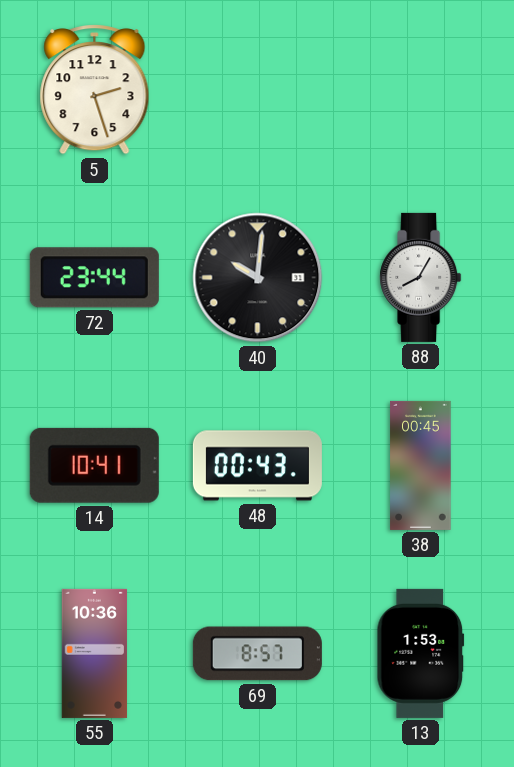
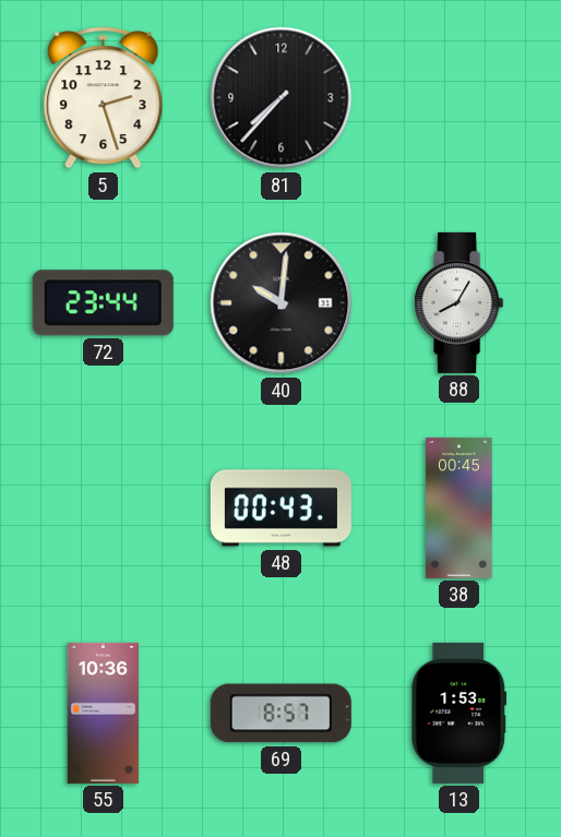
81: none -> 7:37
14: 10:41 -> none
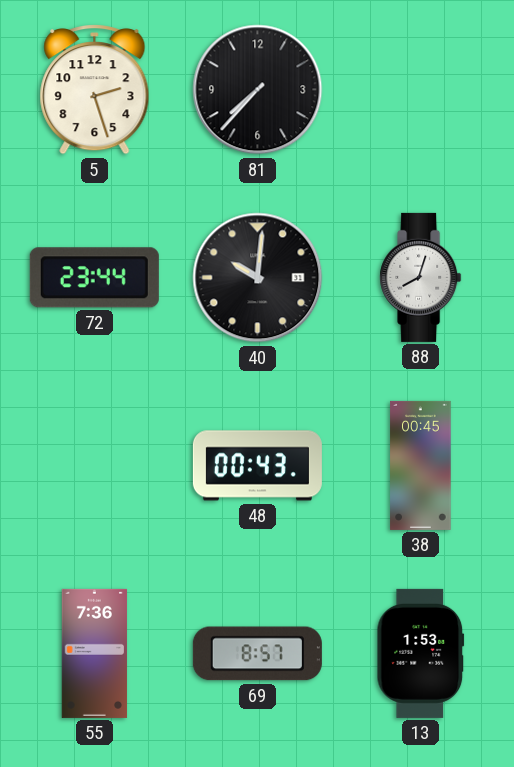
88: 8:05 -> 8:03
55: 10:36 -> 7:36
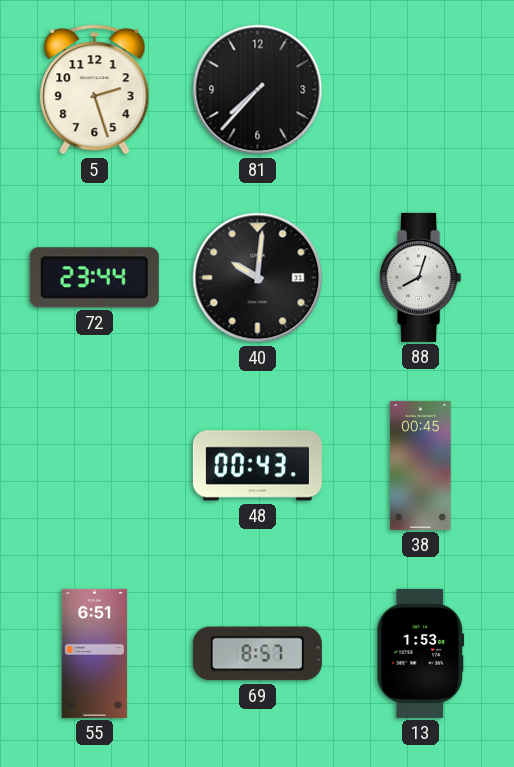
55: 7:36 -> 6:51
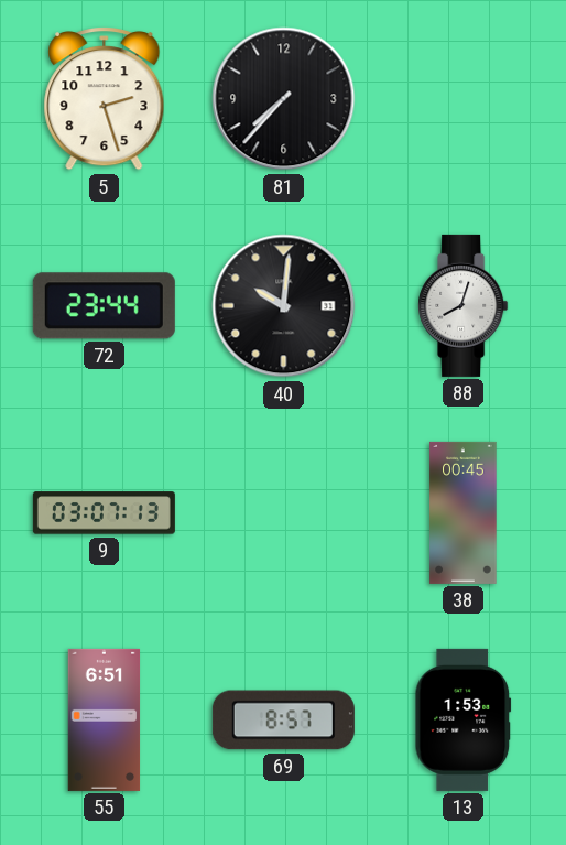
9: none -> 03:07
48: 00:43 -> none
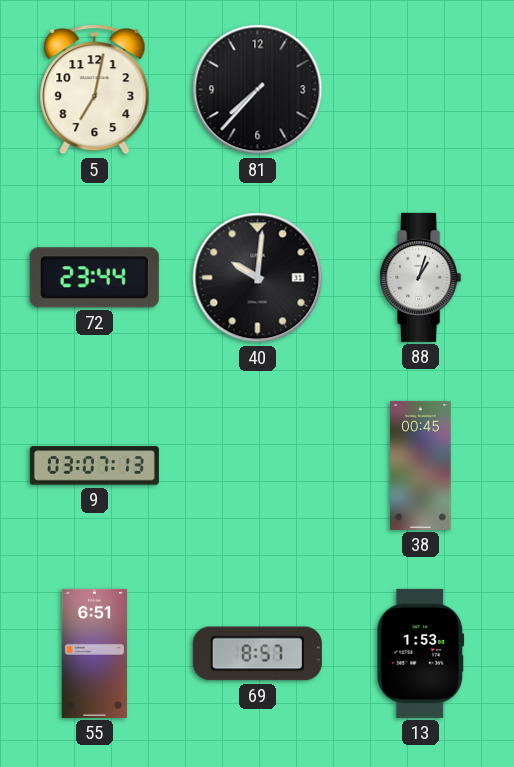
5: 2:27 -> 7:02
88: 8:03 -> 1:03
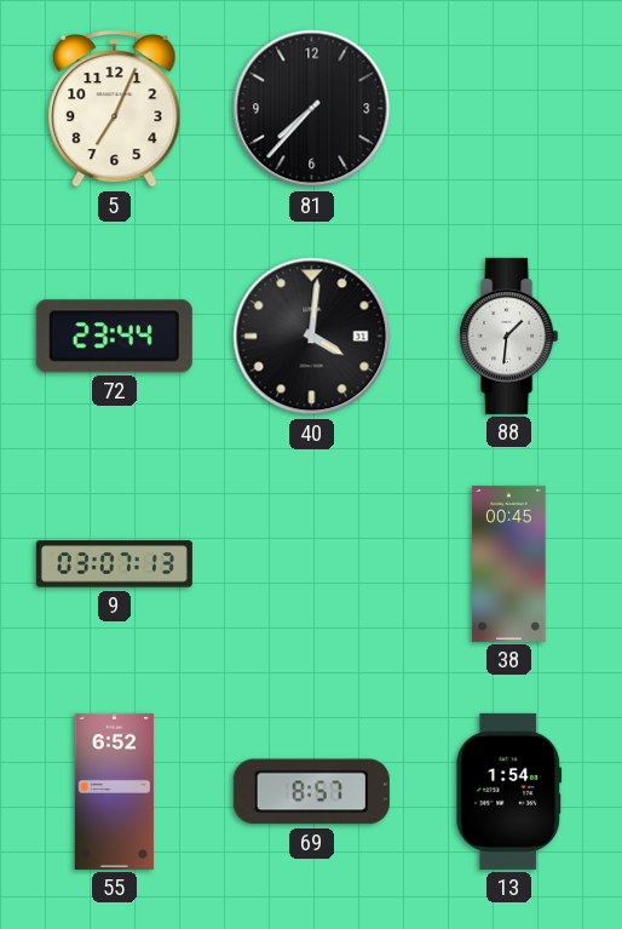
5: 7:02 -> 7:04
40: 10:01 -> 4:01
88: 1:03 -> 1:31
55: 6:51 -> 6:52
13: 1:53 -> 1:54
